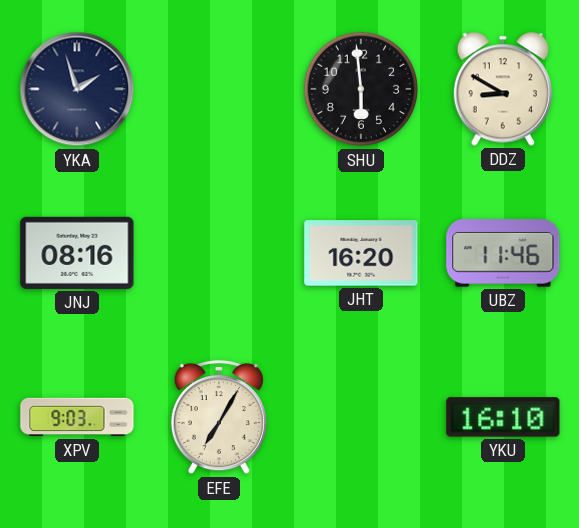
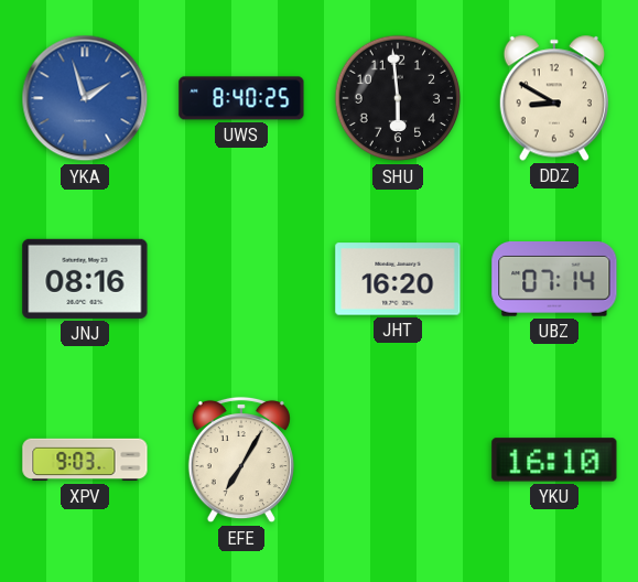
YKA dial: navy -> blue
UWS: none -> 8:40
UBZ: 11:46 -> 07:14
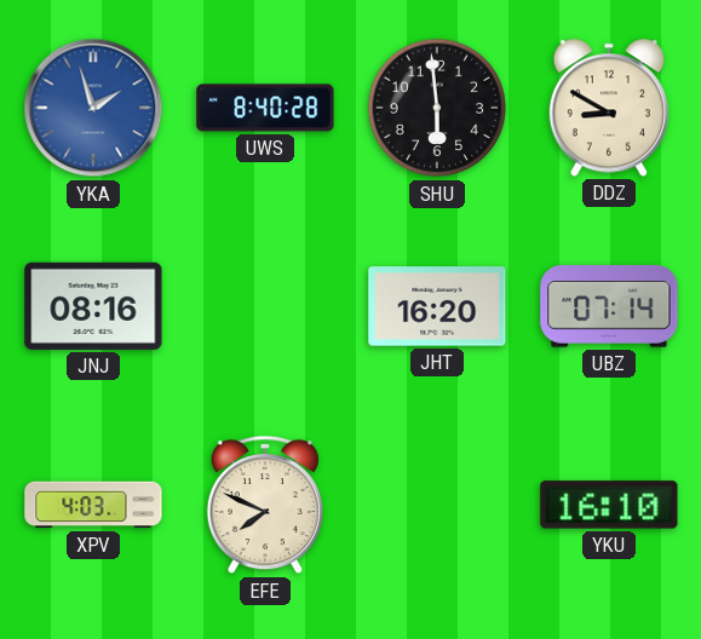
UWS: 8:40:25 -> 8:40:28
XPV: 9:03 -> 4:03
EFE: 7:05 -> 7:49
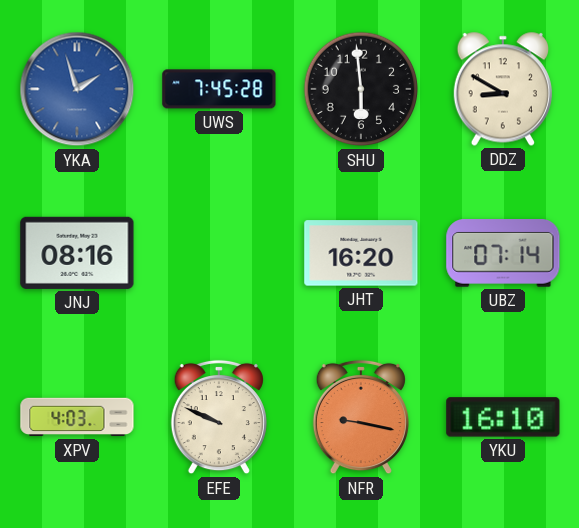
UWS: 8:40 -> 7:45
EFE: 7:49 -> 9:49
NFR: none -> 9:17
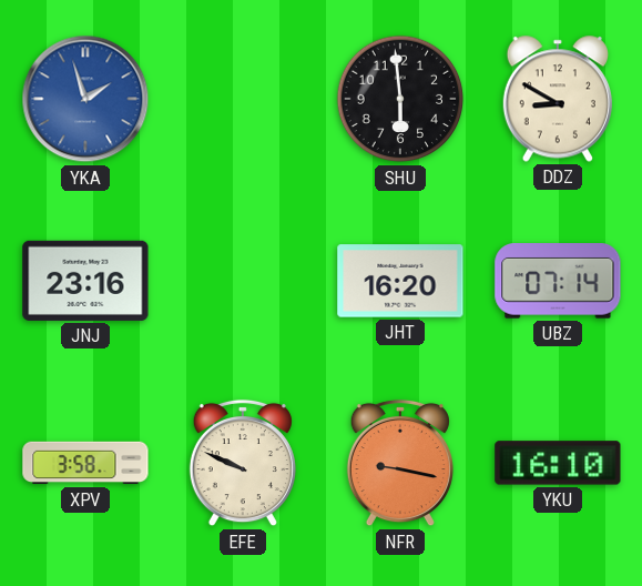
UWS: 7:45 -> none
JNJ: 08:16 -> 23:16
XPV: 4:03 -> 3:58
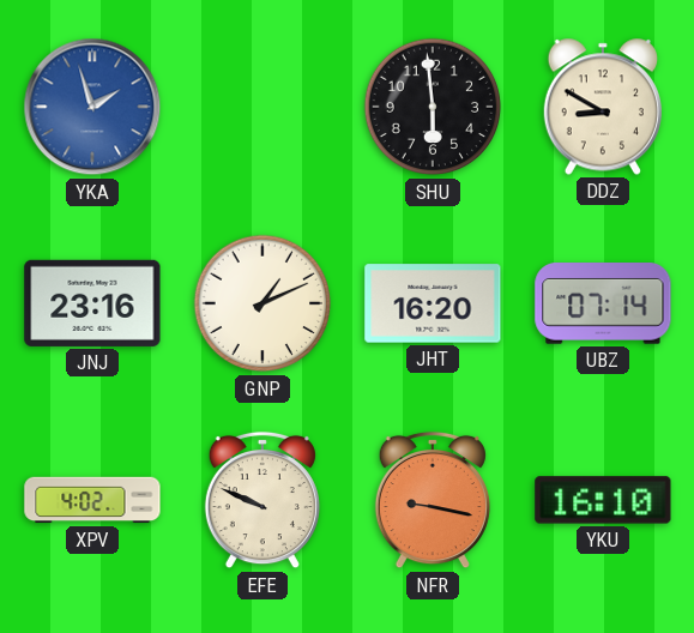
GNP: none -> 1:11
XPV: 3:58 -> 4:02
